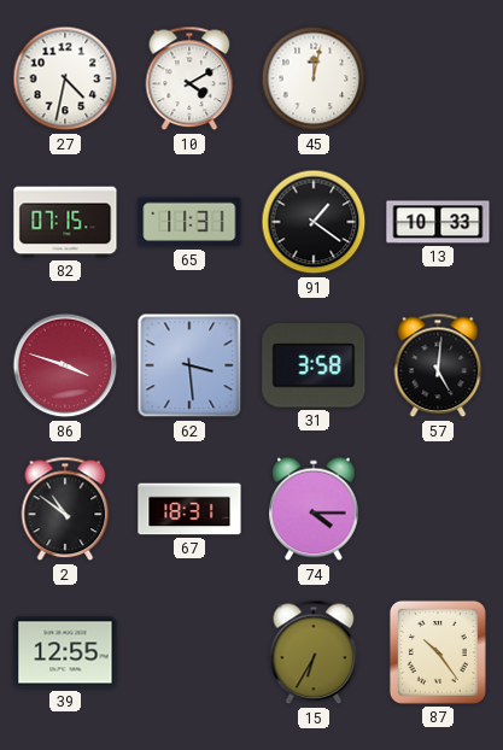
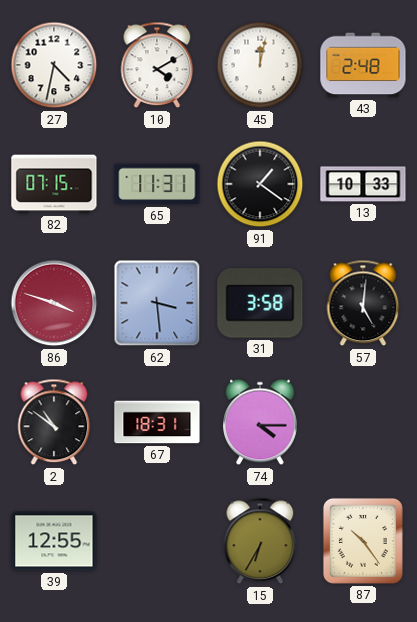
43: none -> 2:48
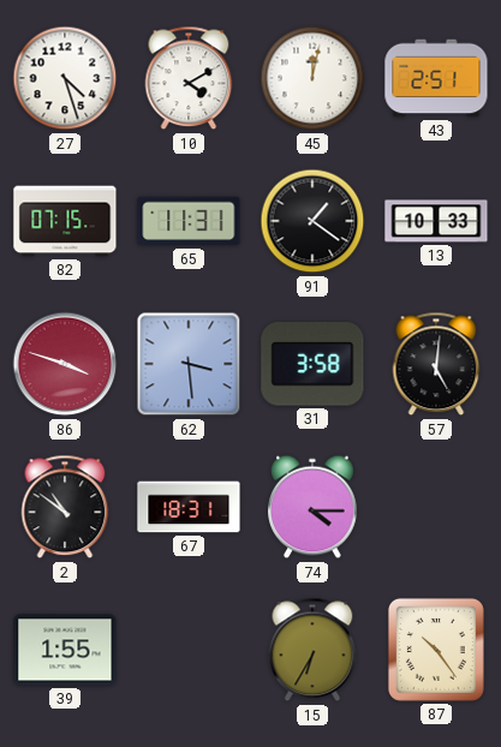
27: 4:32 -> 4:27
43: 2:48 -> 2:51
39: 12:55 -> 1:55
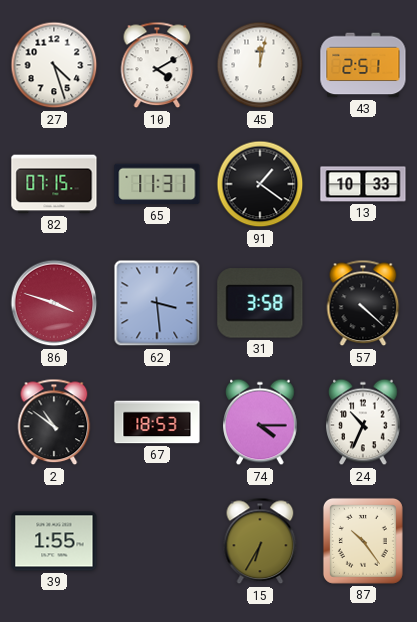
57: 5:01 -> 4:22
67: 18:31 -> 18:53
24: none -> 10:34
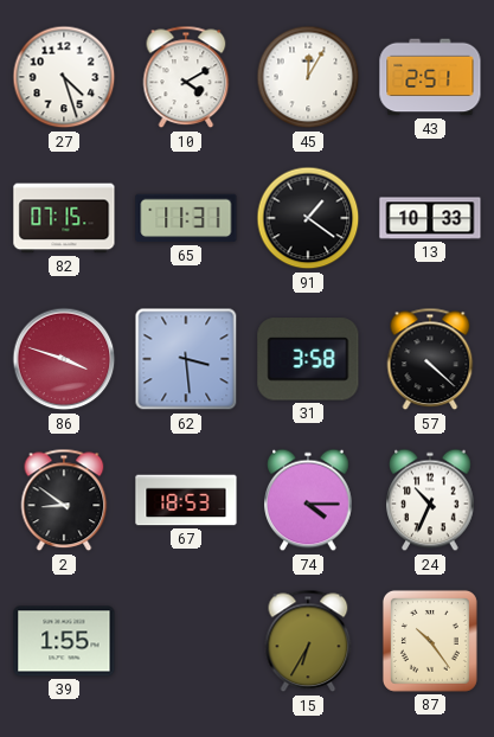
45: 12:02 -> 12:05
2: 10:51 -> 8:51
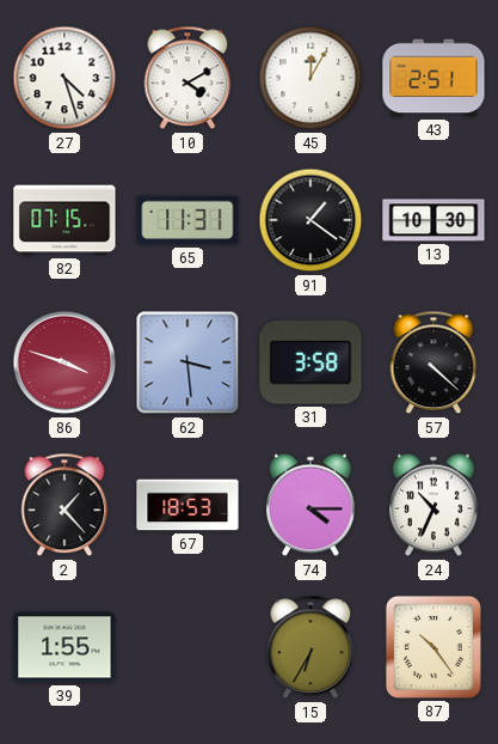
13: 10:33 -> 10:30
2: 8:51 -> 1:23
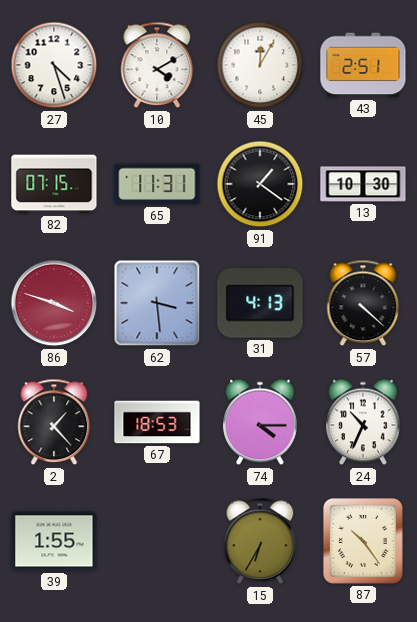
31: 3:58 -> 4:13
